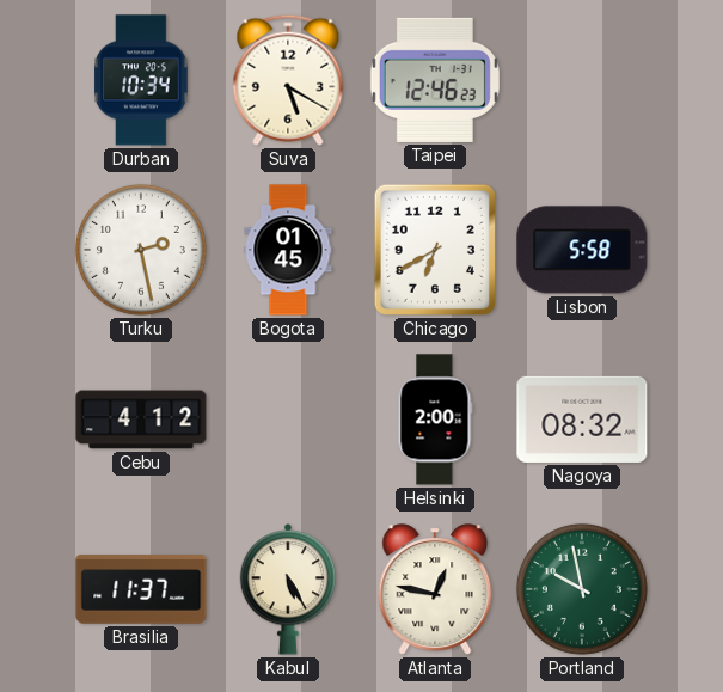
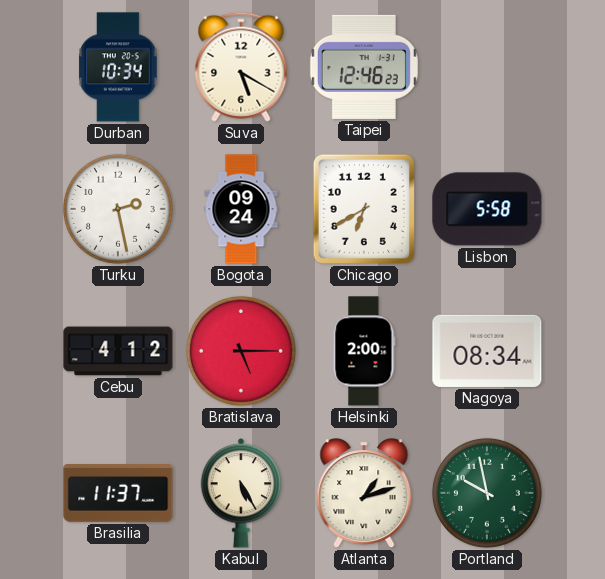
Bogota: 01:45 -> 09:24
Bratislava: none -> 5:15
Nagoya: 08:32 -> 08:34
Atlanta: 12:47 -> 1:12
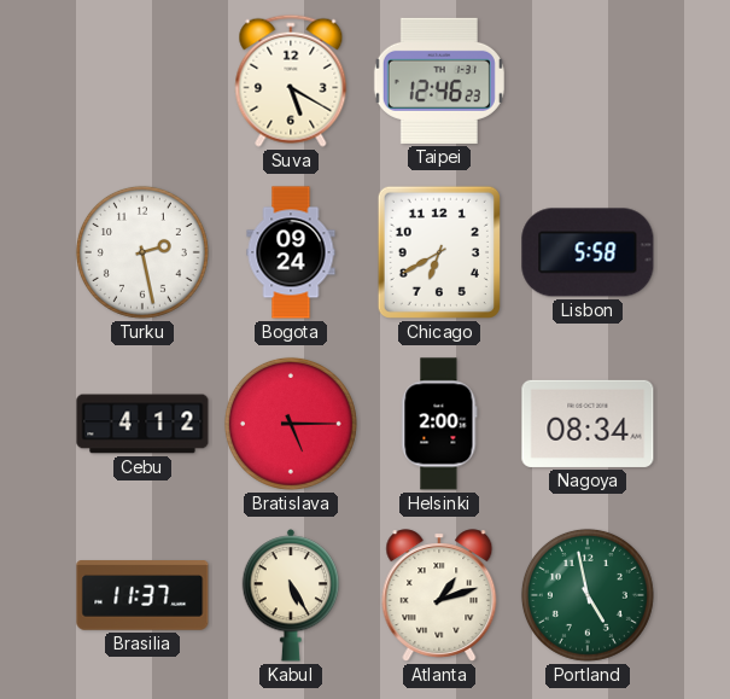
Durban: 10:34 -> none
Portland: 9:58 -> 4:58
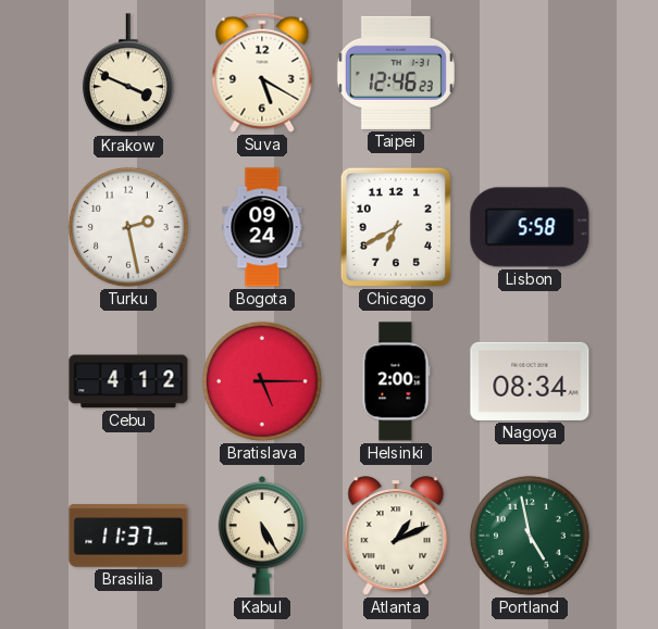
Krakow: none -> 3:49
Atlanta: 1:12 -> 1:11
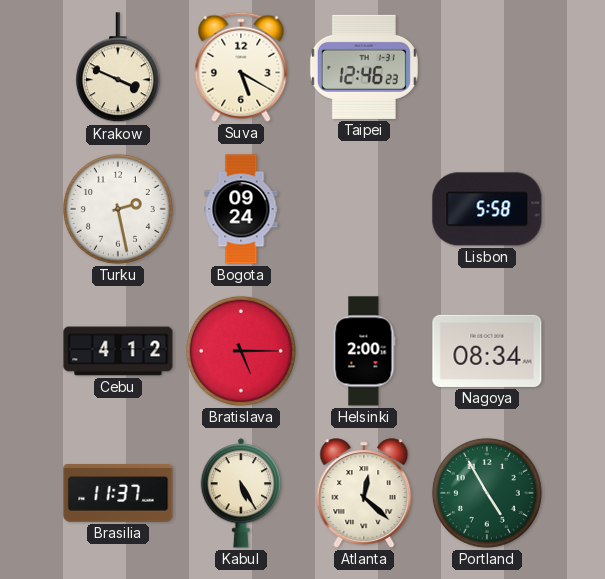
Chicago: 6:40 -> none
Atlanta: 1:11 -> 12:22
Portland: 4:58 -> 4:55
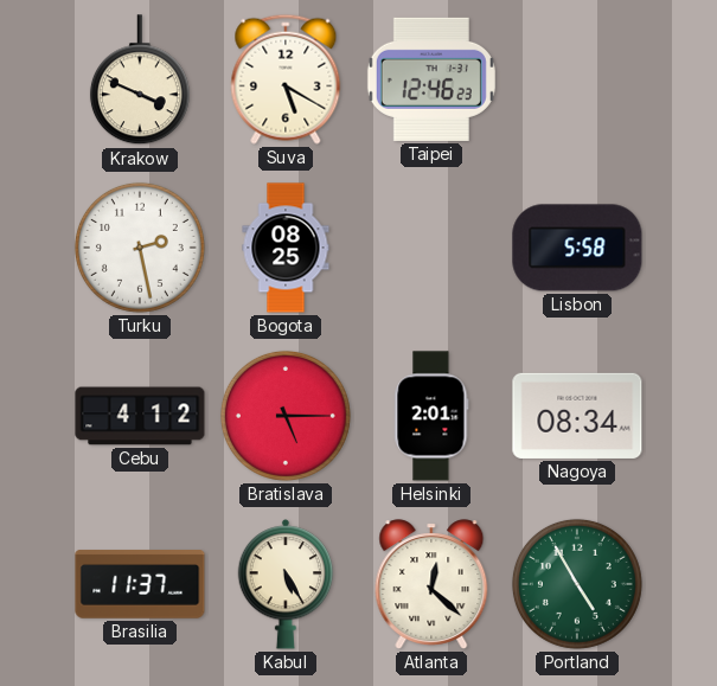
Bogota: 09:24 -> 08:25
Helsinki: 2:00 -> 2:01
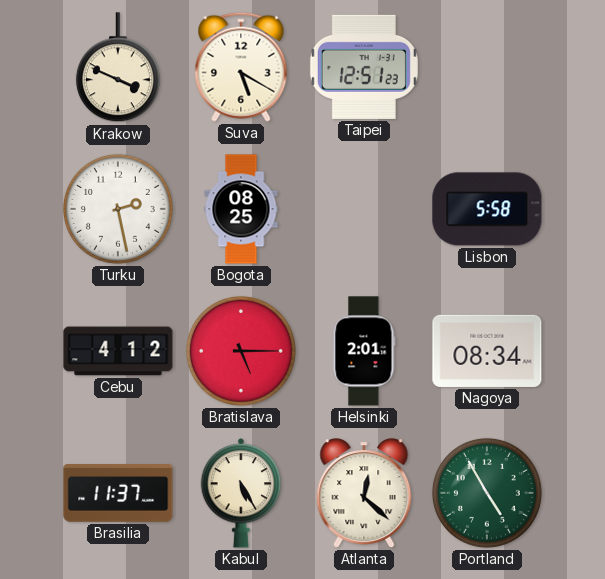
Taipei: 12:46 -> 12:51
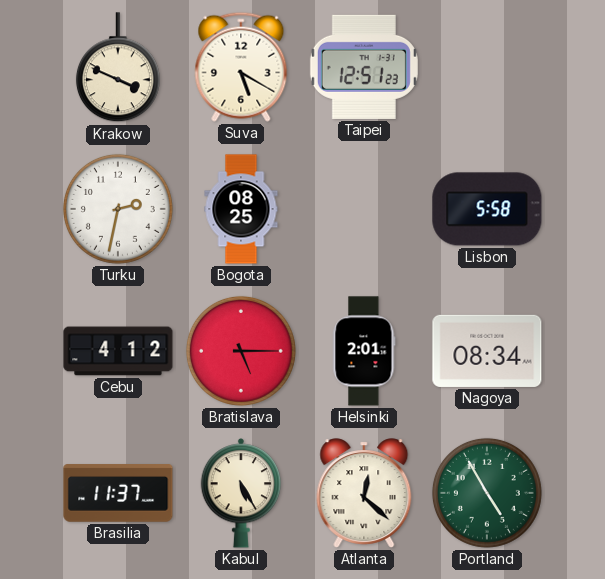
Turku: 2:28 -> 2:32
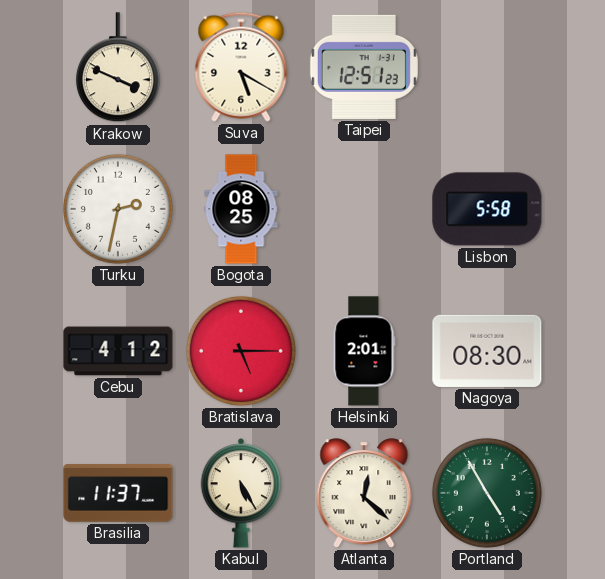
Nagoya: 08:34 -> 08:30
